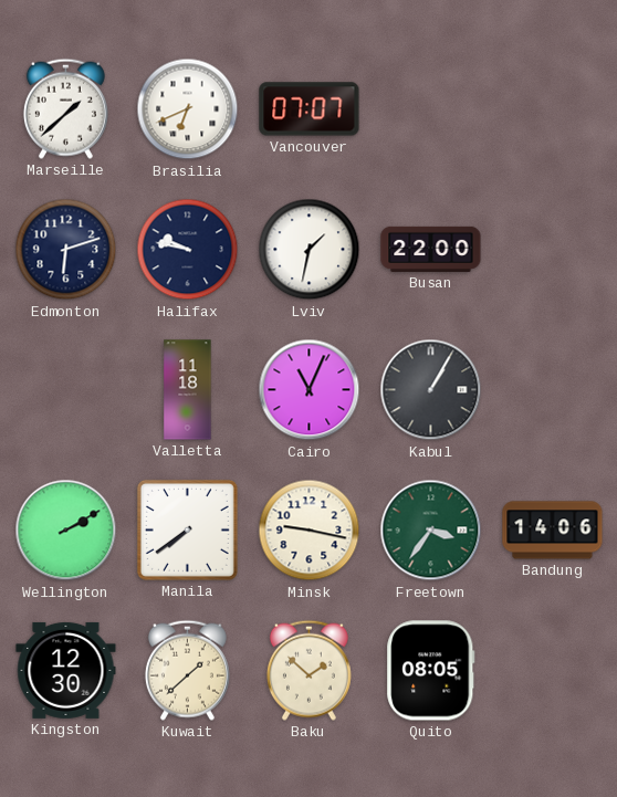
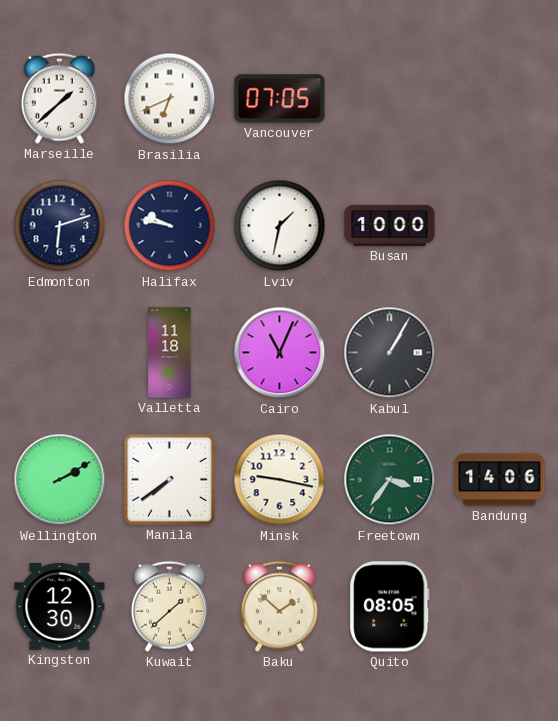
Vancouver: 07:07 -> 07:05
Busan: 22:00 -> 10:00
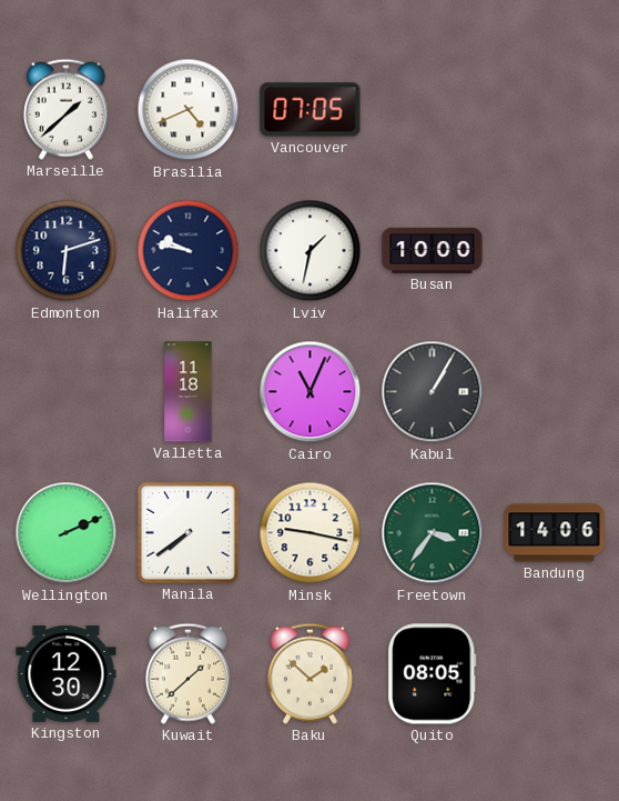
Brasilia: 6:41 -> 4:41
Wellington: 2:10 -> 2:11
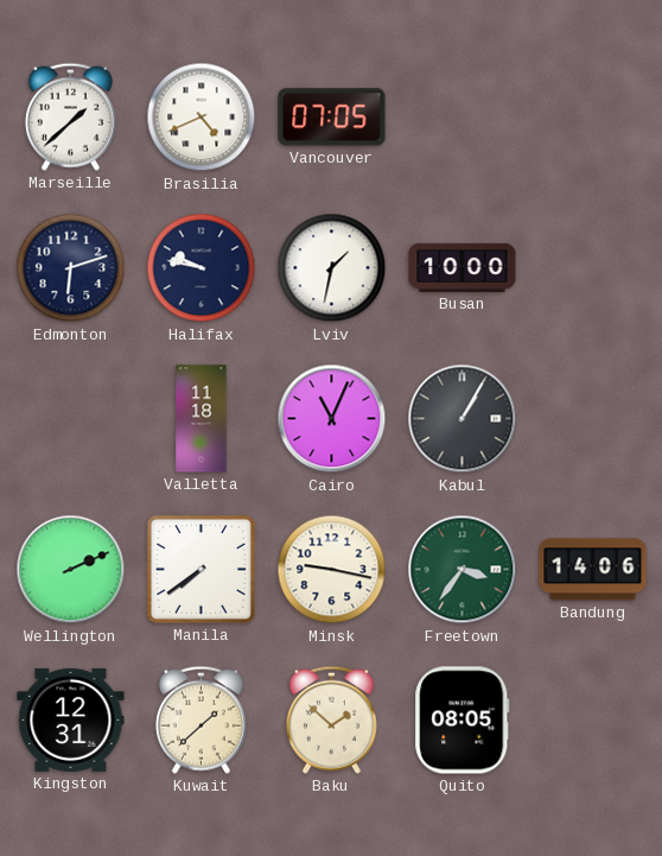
Kingston: 12:30 -> 12:31
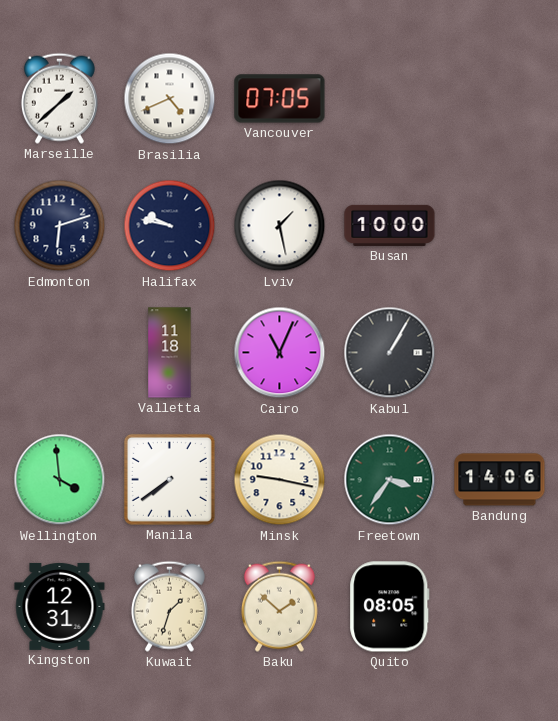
Lviv: 1:32 -> 1:28
Wellington: 2:11 -> 3:59
Kuwait: 1:38 -> 1:33
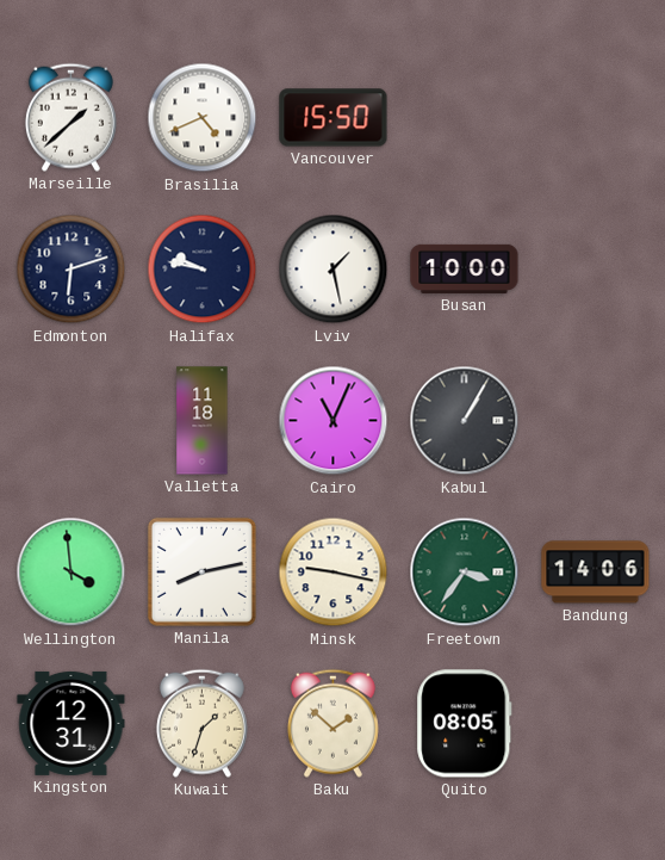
Vancouver: 07:05 -> 15:50
Manila: 7:39 -> 8:13
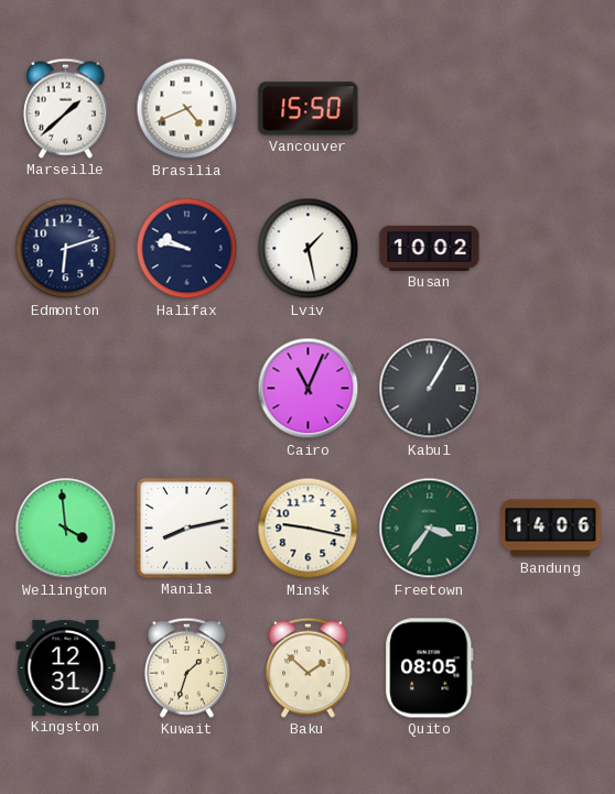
Busan: 10:00 -> 10:02
Valletta: 11:18 -> none
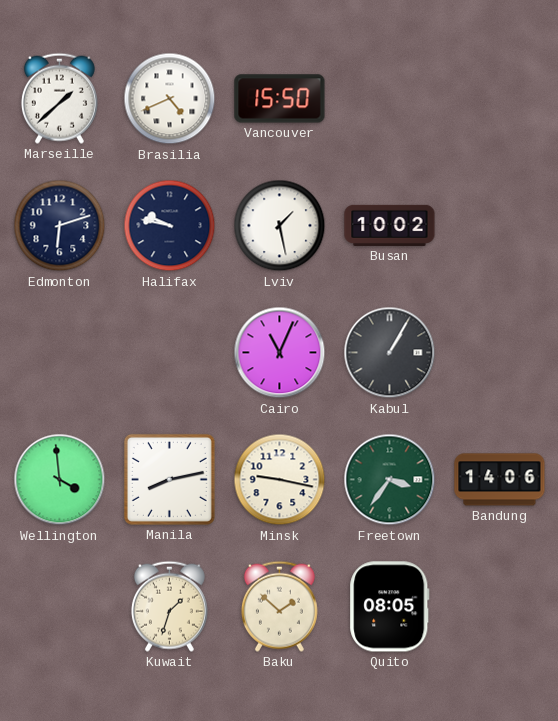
Kingston: 12:31 -> none
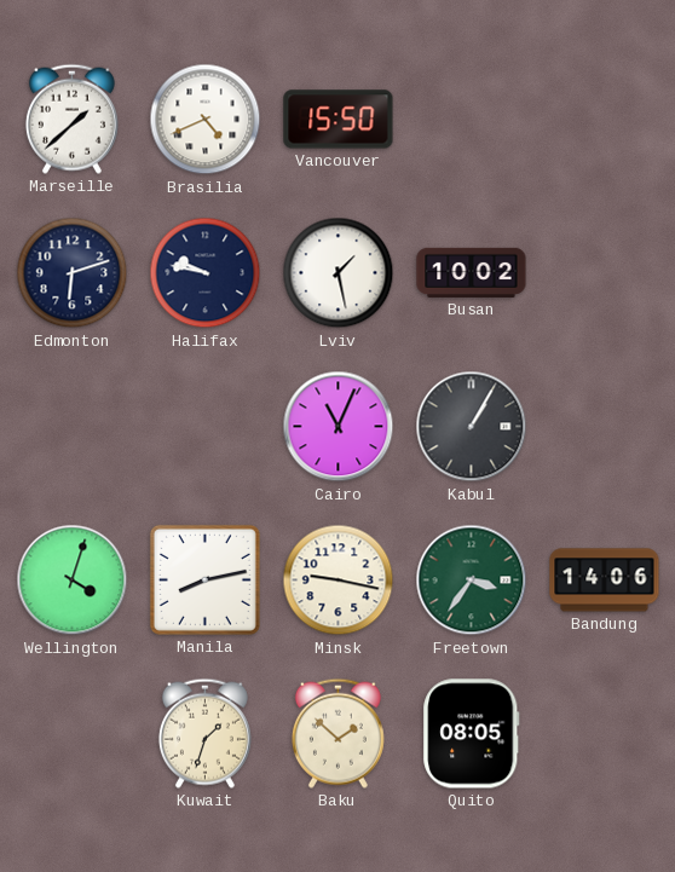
Wellington: 3:59 -> 4:03
